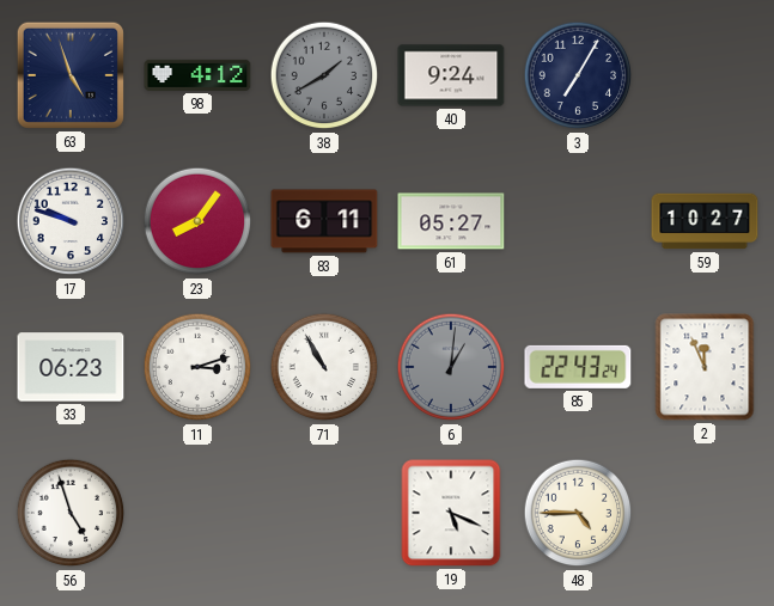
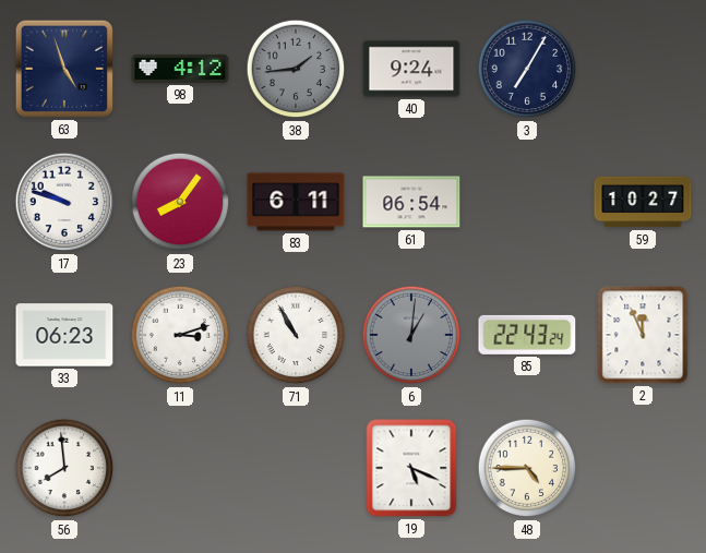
38: 1:40 -> 1:44
61: 05:27 -> 06:54
56: 4:57 -> 7:59
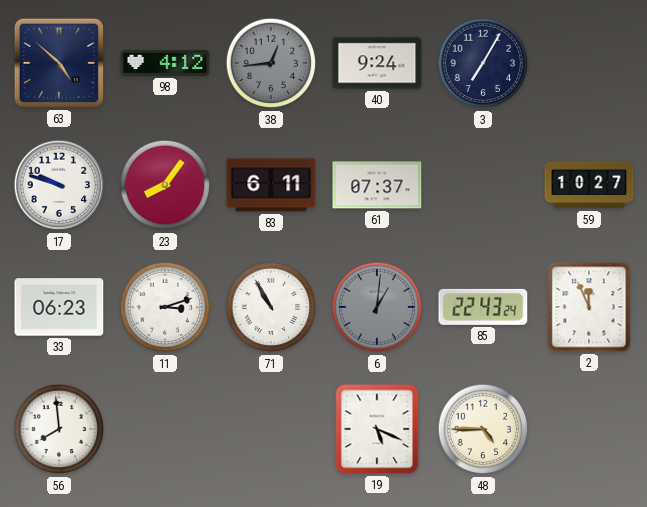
63: 4:57 -> 4:52
38: 1:44 -> 12:44
61: 06:54 -> 07:37
